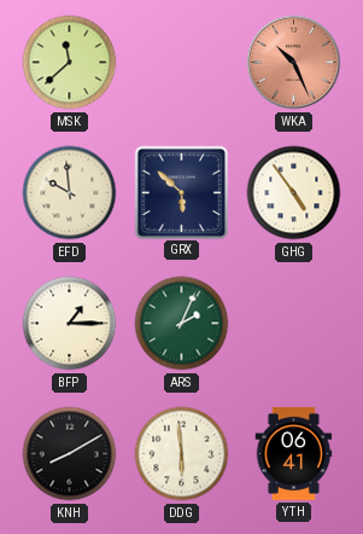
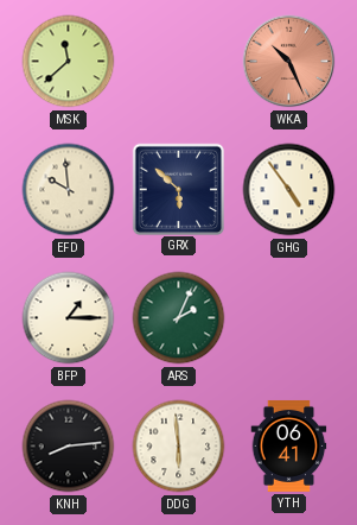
KNH: 8:10 -> 8:14
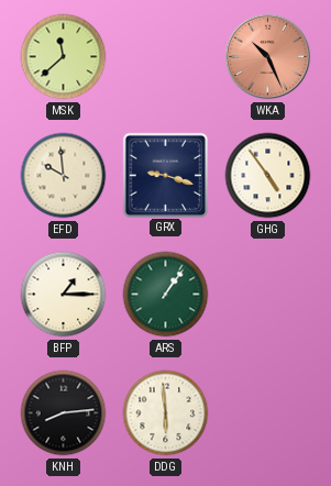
GRX: 5:52 -> 9:18
ARS: 2:04 -> 1:06
YTH: 06:41 -> none
